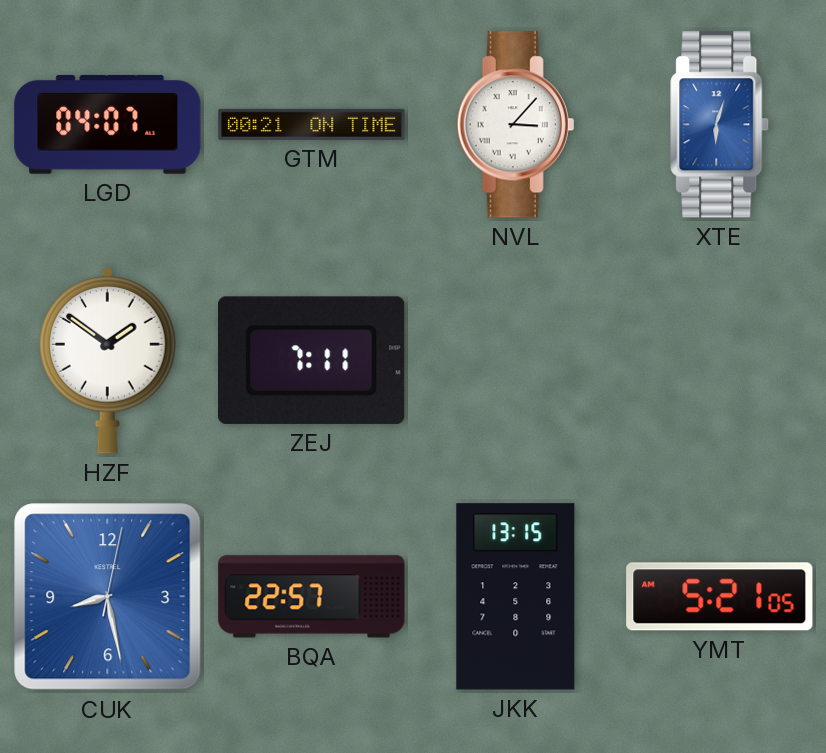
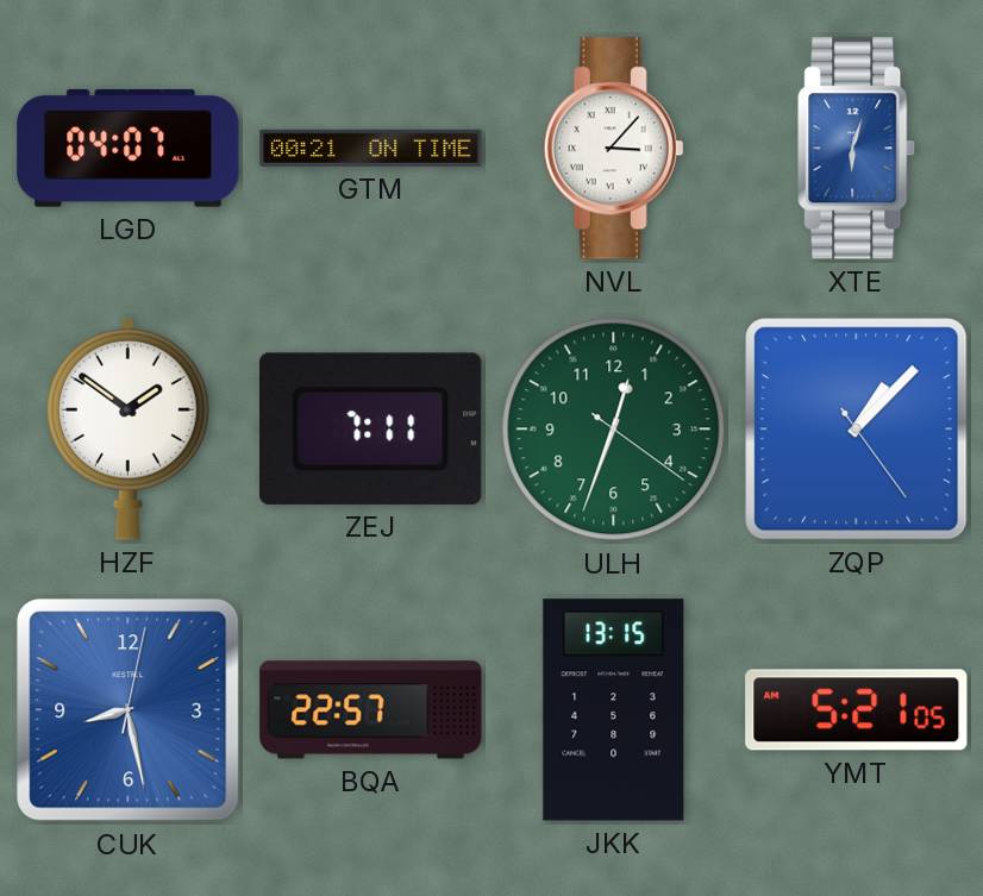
ULH: none -> 12:33
ZQP: none -> 1:07
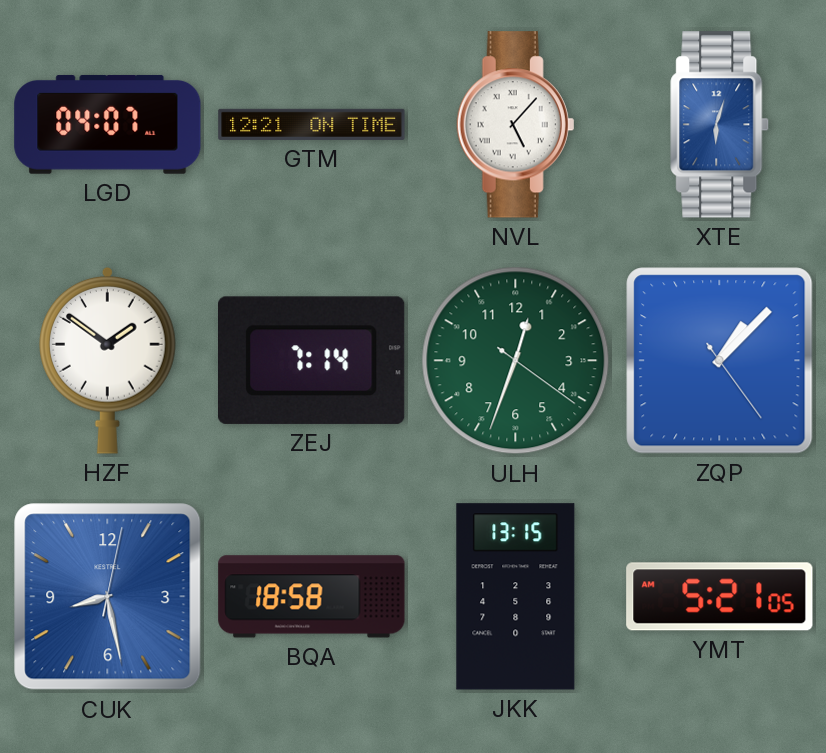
GTM: 00:21 -> 12:21
NVL: 3:07 -> 5:07
ZEJ: 7:11 -> 7:14
BQA: 22:57 -> 18:58
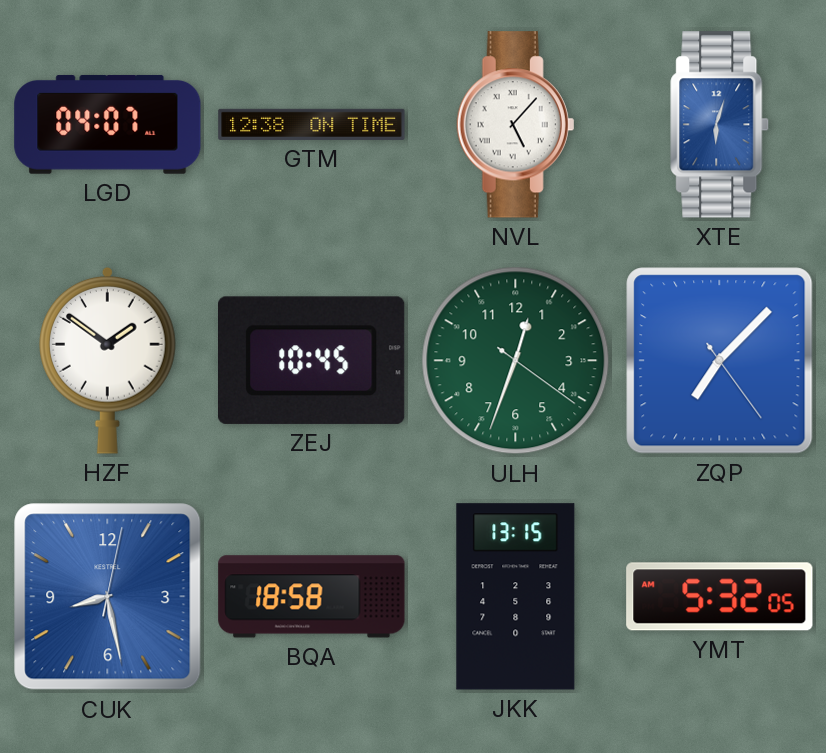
GTM: 12:21 -> 12:38
ZEJ: 7:14 -> 10:45
ZQP: 1:07 -> 7:07
YMT: 5:21 -> 5:32
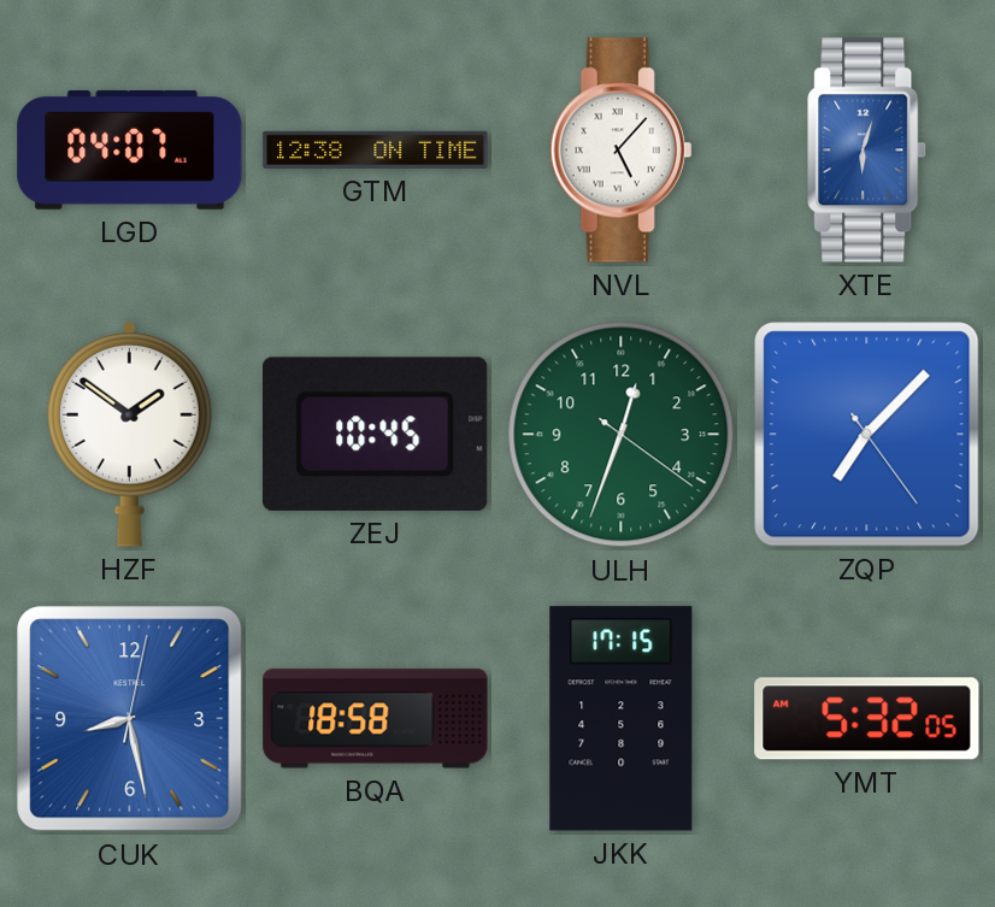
JKK: 13:15 -> 17:15
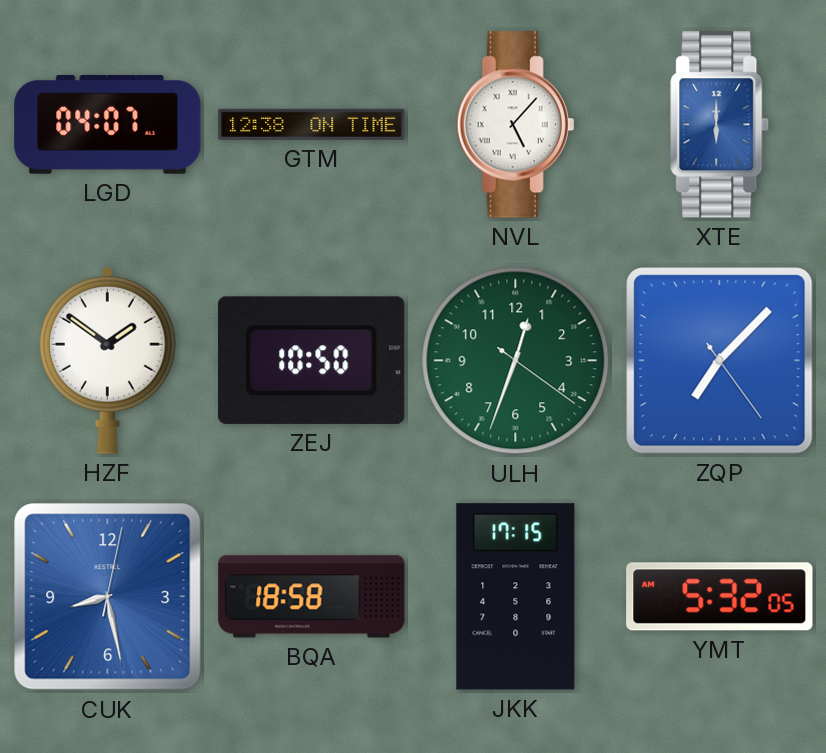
XTE: 6:03 -> 6:00
ZEJ: 10:45 -> 10:50
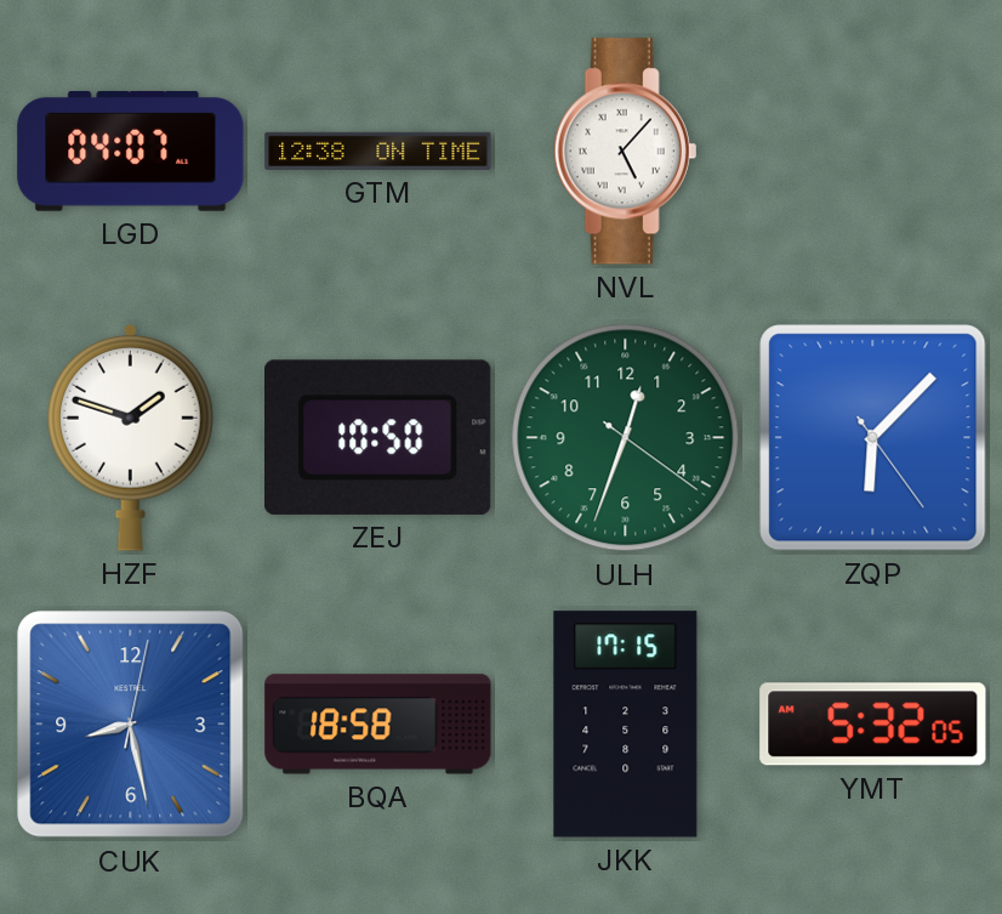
XTE: 6:00 -> none
HZF: 1:51 -> 1:48
ZQP: 7:07 -> 6:07
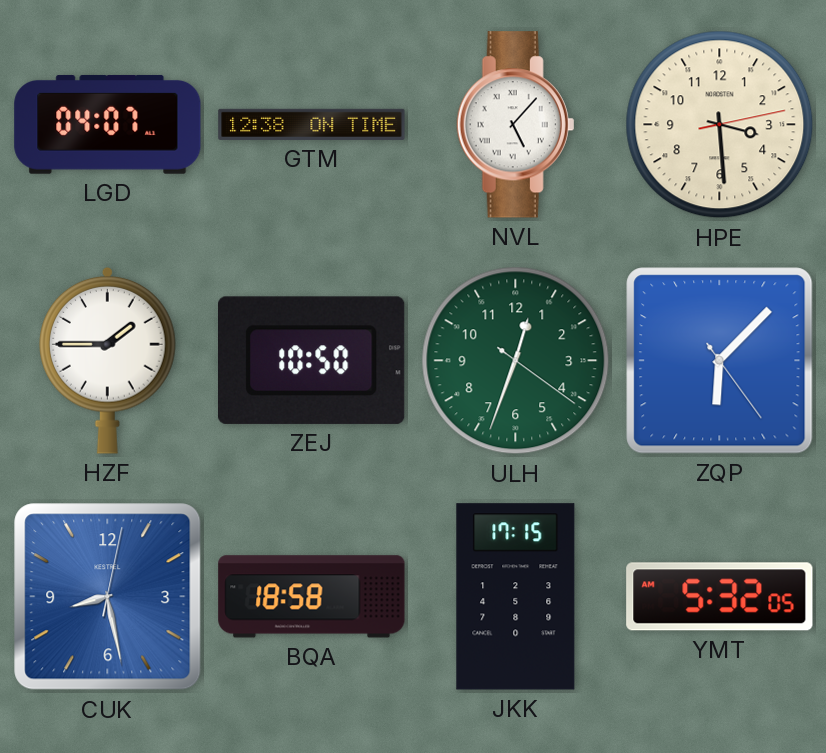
HPE: none -> 3:29
HZF: 1:48 -> 1:45
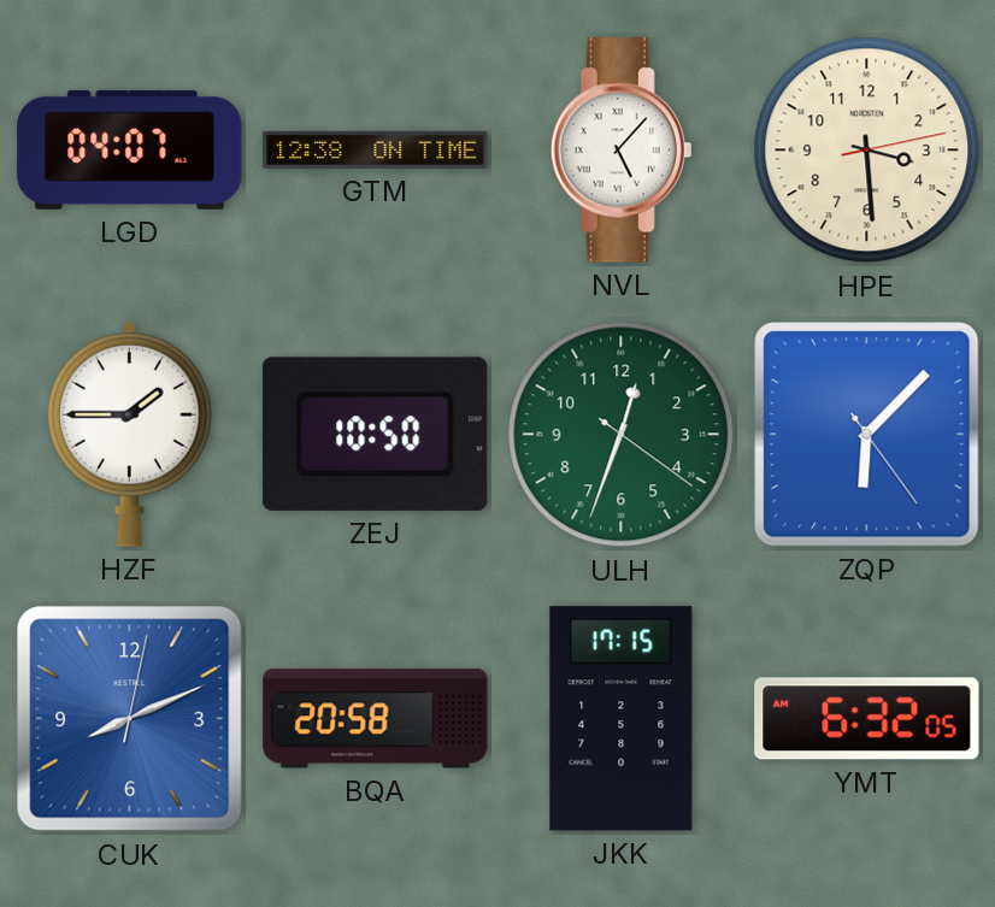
CUK: 8:28 -> 8:11
BQA: 18:58 -> 20:58
YMT: 5:32 -> 6:32
